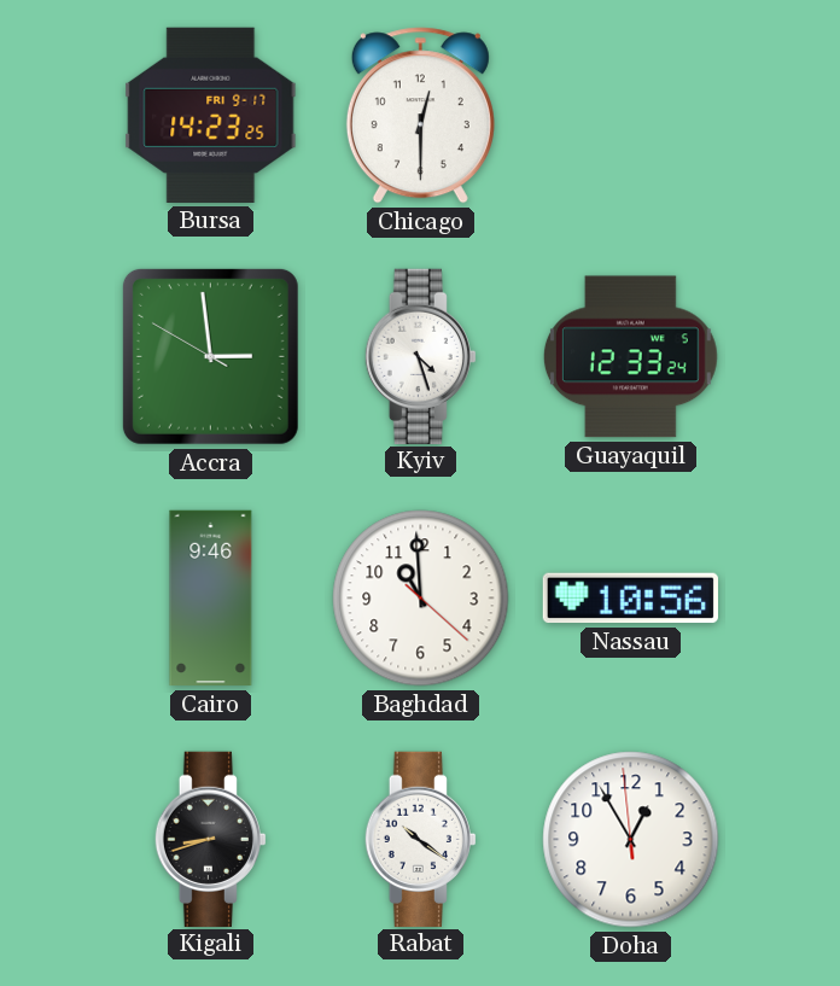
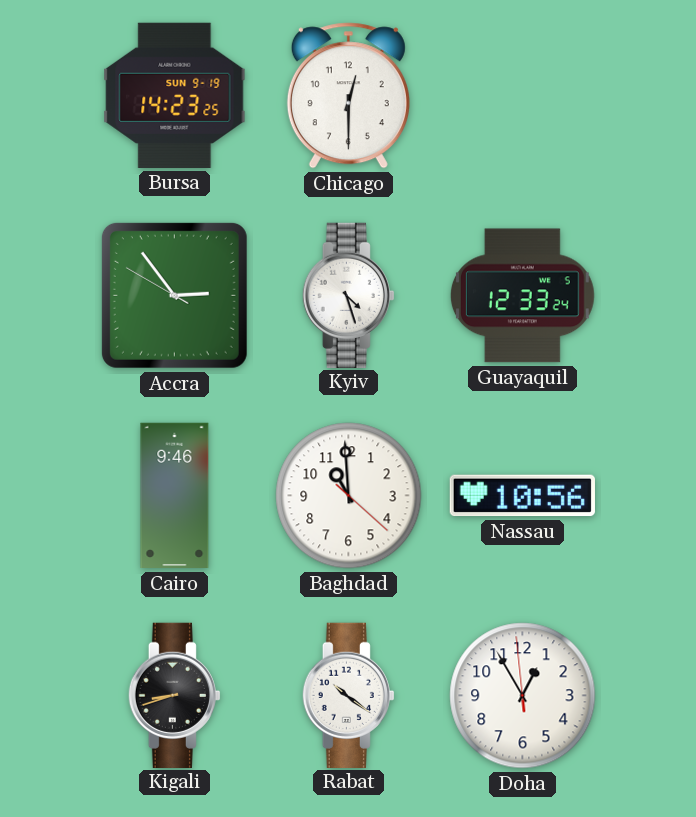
Bursa date: FRI 9-17 -> SUN 9-19
Accra: 2:58 -> 2:53
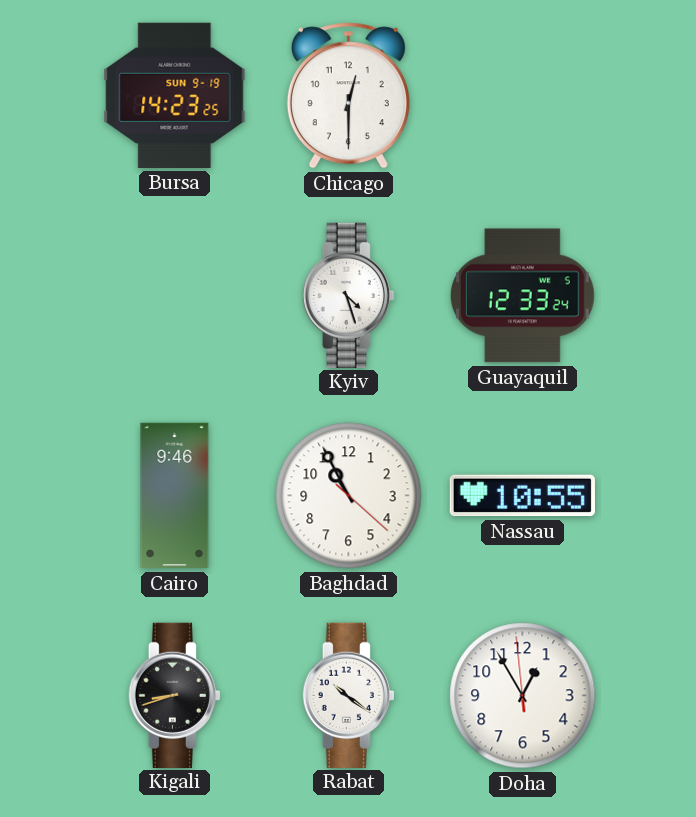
Accra: 2:53 -> none
Baghdad: 10:59 -> 10:55
Nassau: 10:56 -> 10:55
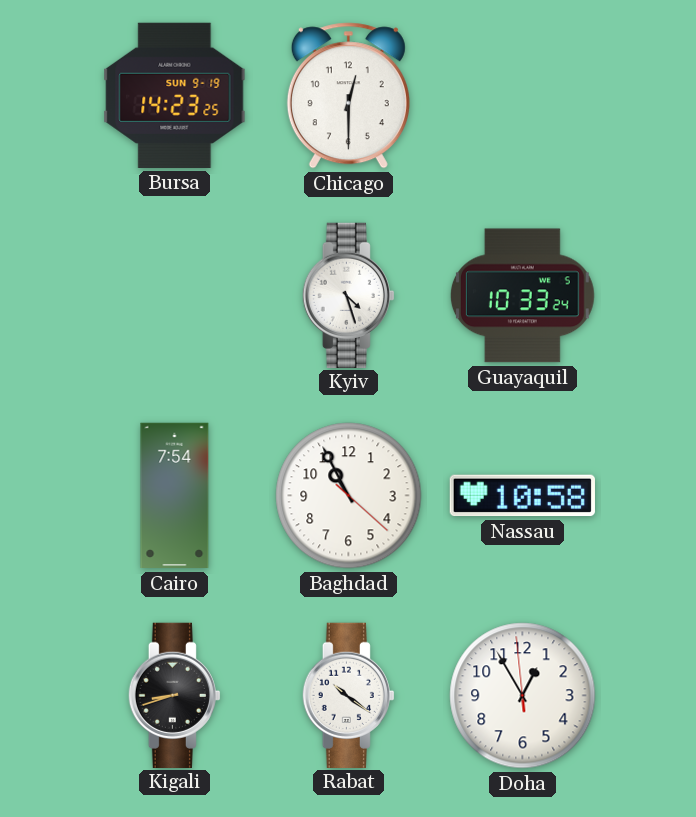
Guayaquil: 12:33 -> 10:33
Cairo: 9:46 -> 7:54
Nassau: 10:55 -> 10:58
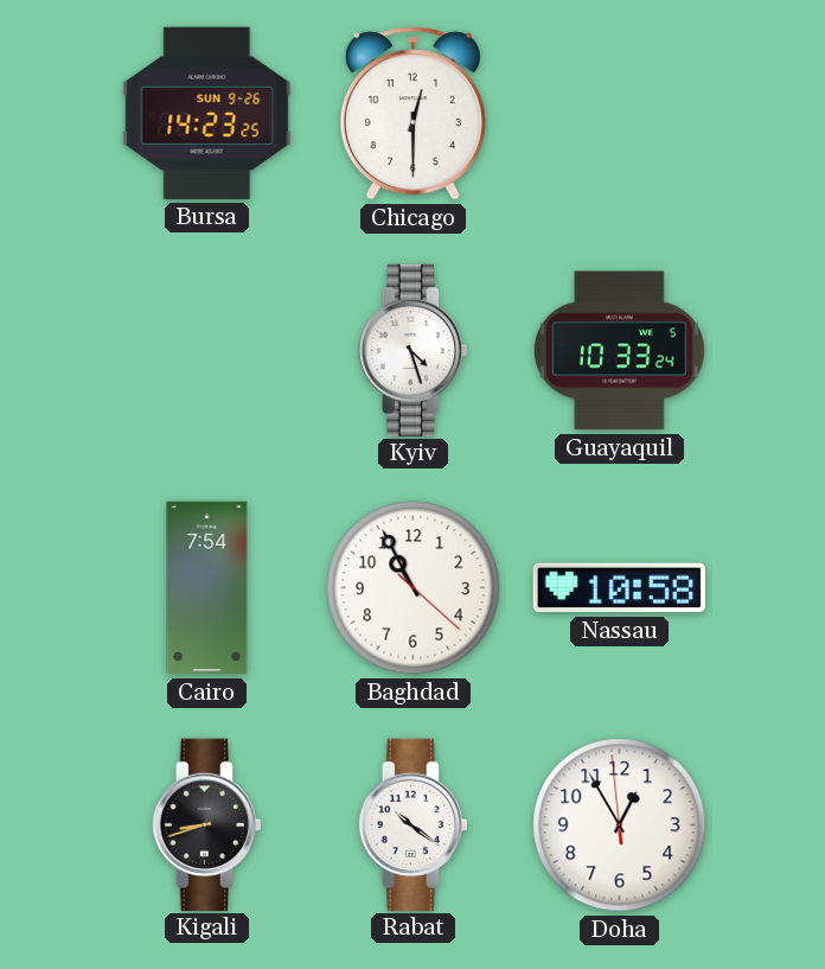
Bursa date: SUN 9-19 -> SUN 9-26
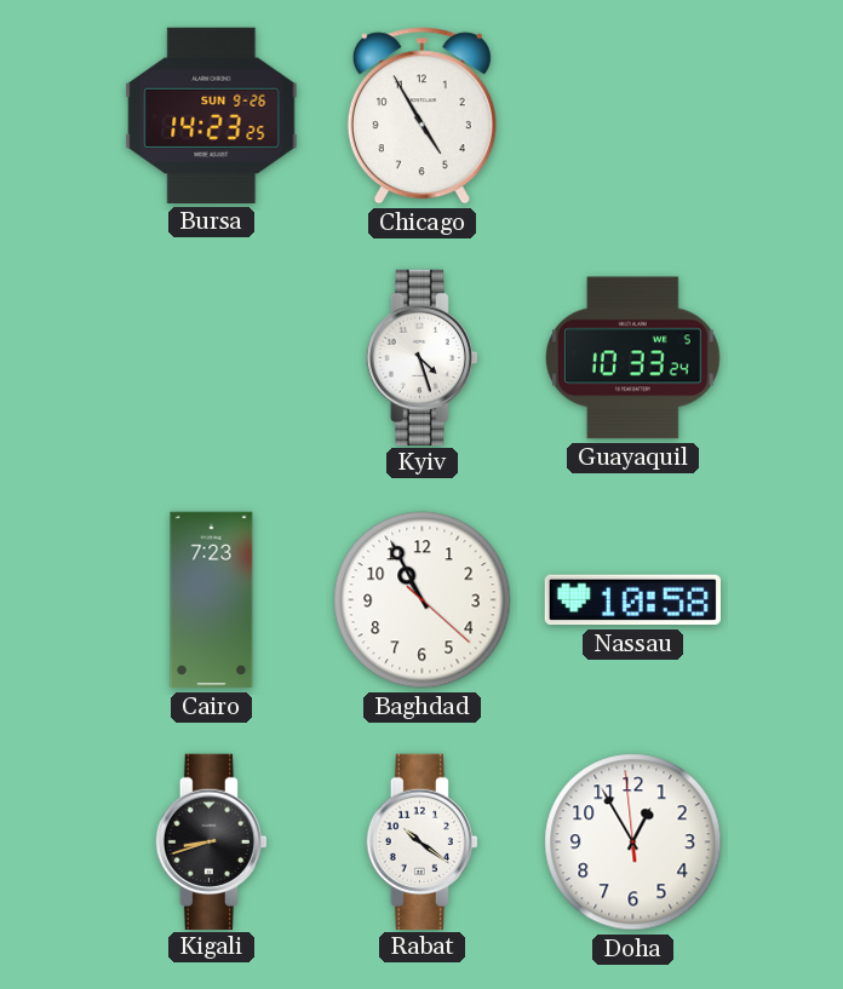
Chicago: 12:30 -> 4:55
Cairo: 7:54 -> 7:23
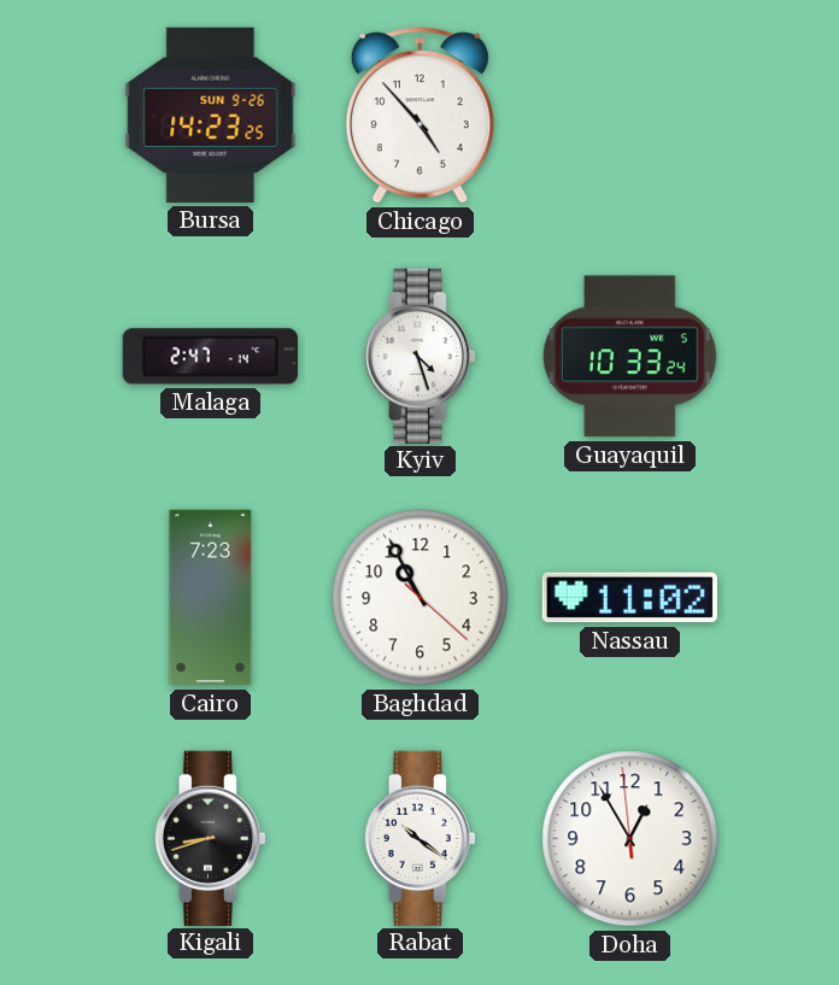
Chicago: 4:55 -> 4:53
Malaga: none -> 2:47
Nassau: 10:58 -> 11:02
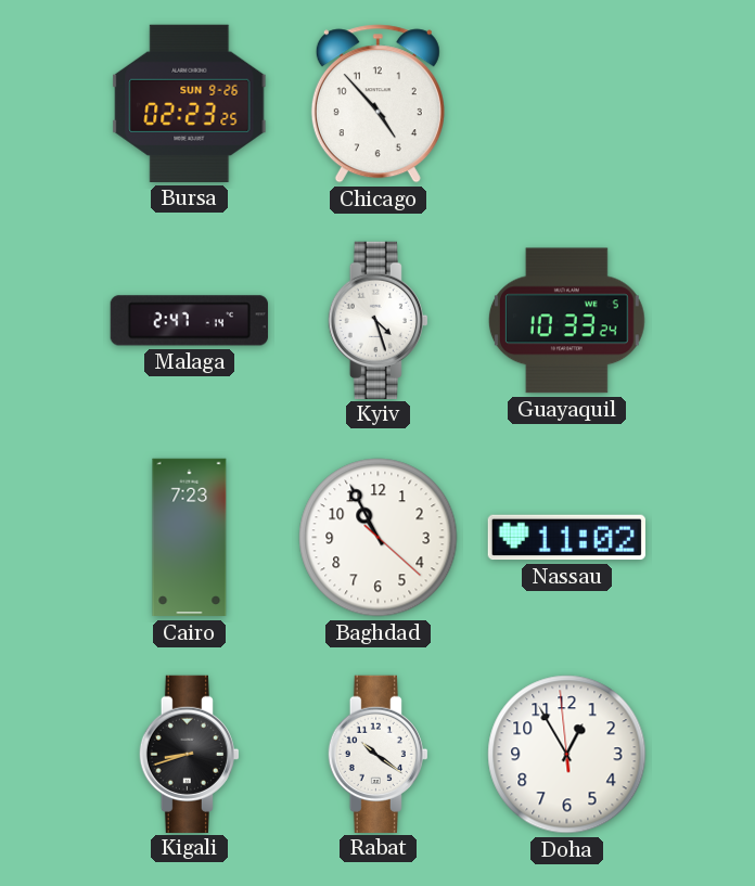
Bursa: 14:23 -> 02:23
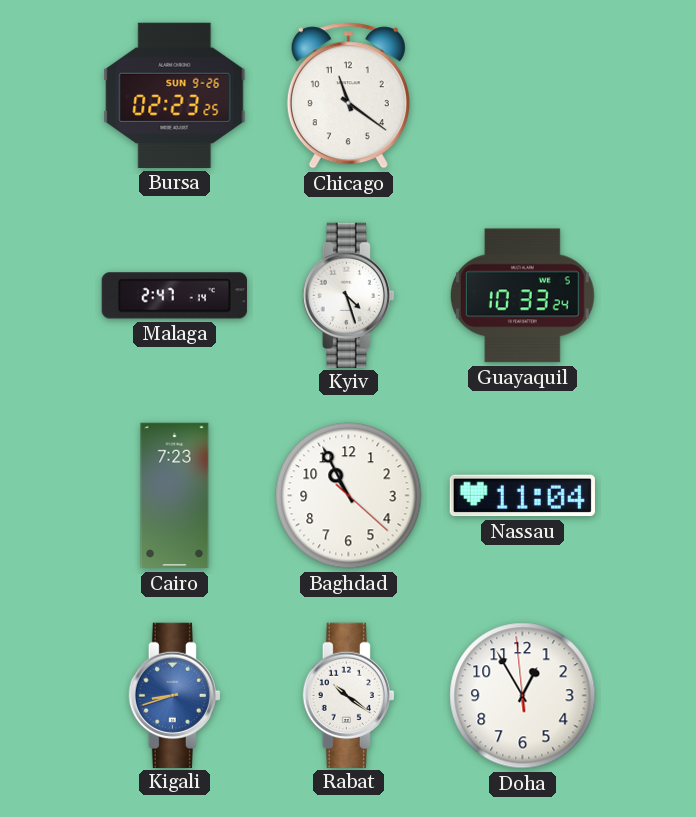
Chicago: 4:53 -> 11:21
Nassau: 11:02 -> 11:04
Kigali dial: black -> blue
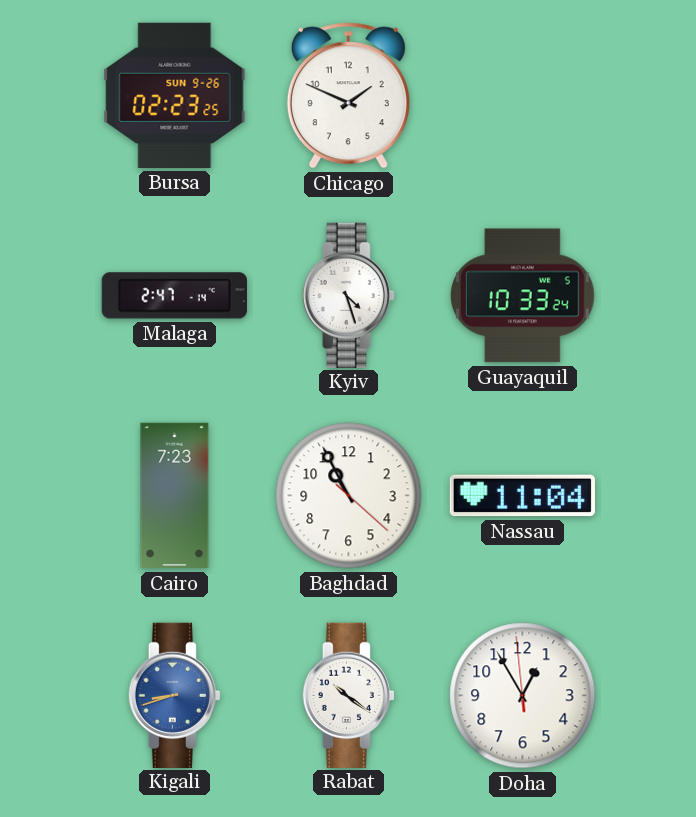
Chicago: 11:21 -> 1:49
